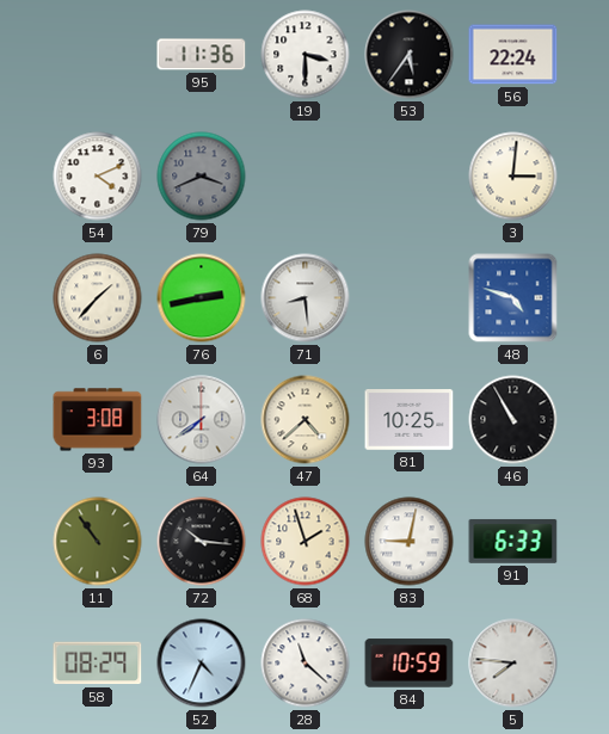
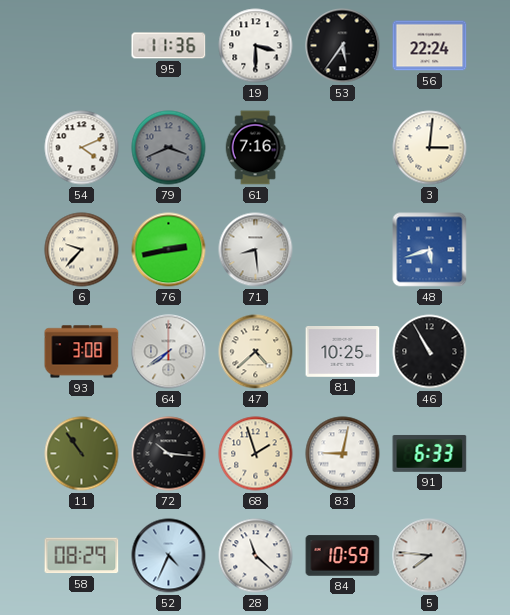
61: none -> 7:16
6: 1:37 -> 9:37
48: 4:48 -> 5:42
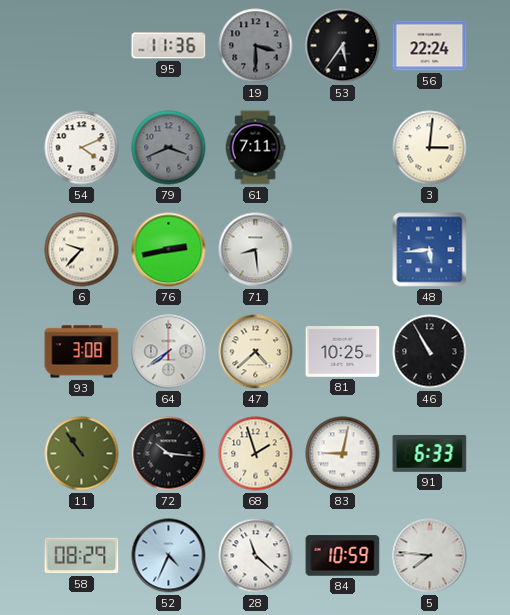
19 dial: white -> grey
61: 7:16 -> 7:11
48: 5:42 -> 5:44
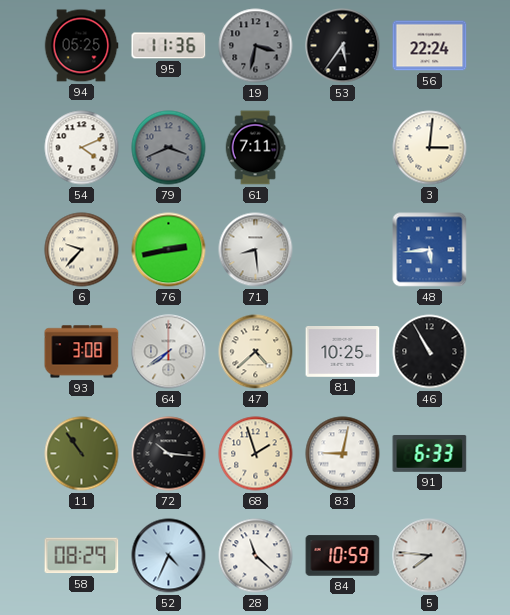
94: none -> 05:25
19: 3:30 -> 3:32
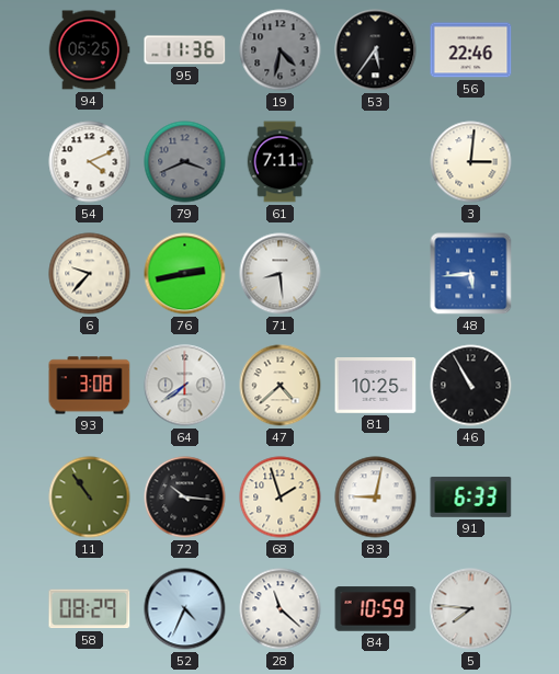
19: 3:32 -> 4:32
56: 22:24 -> 22:46
